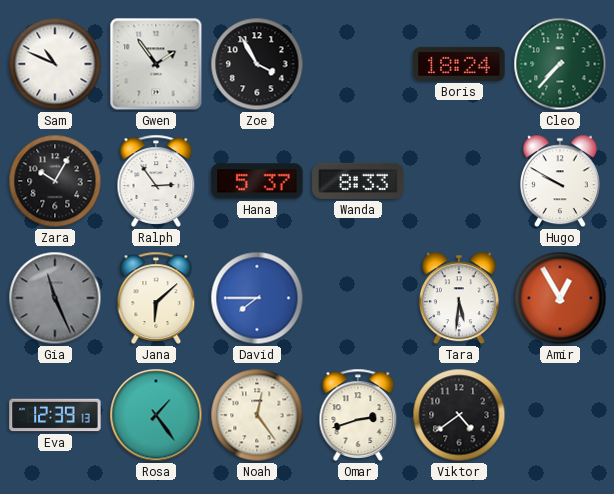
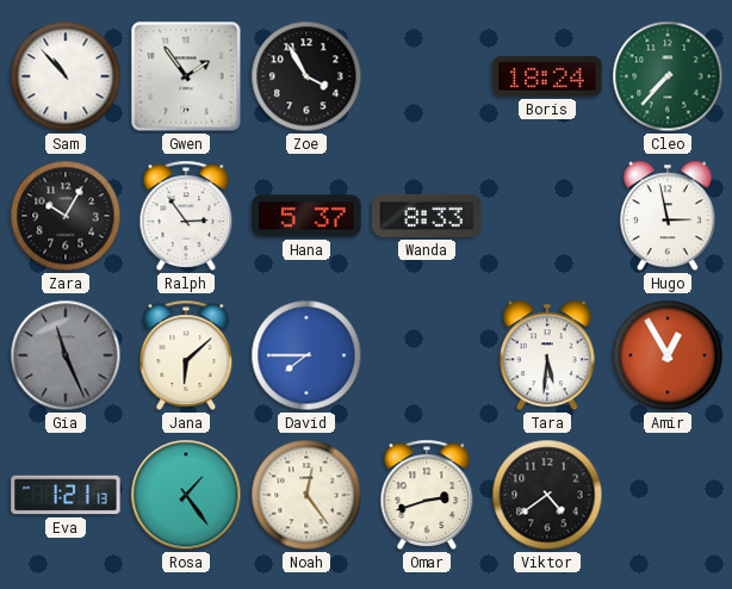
Sam: 10:49 -> 10:53
Hugo: 9:50 -> 2:58
Eva: 12:39 -> 1:21
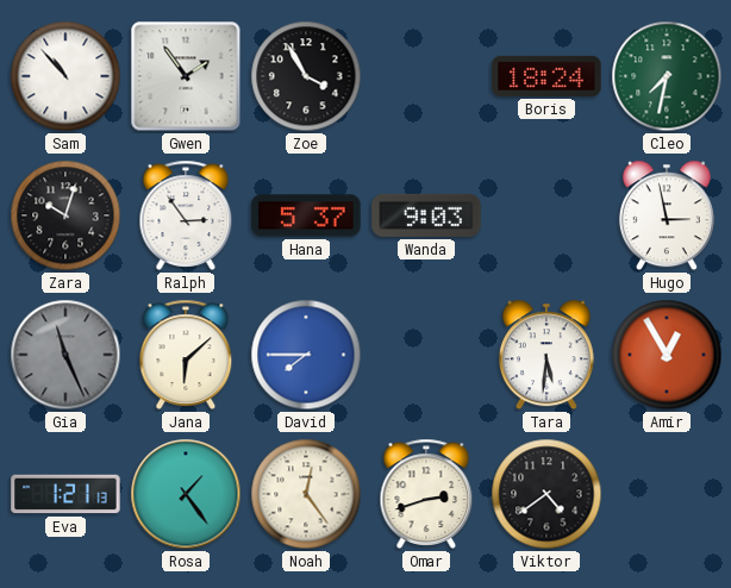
Cleo: 7:37 -> 7:32
Zara: 10:05 -> 10:03
Wanda: 8:33 -> 9:03
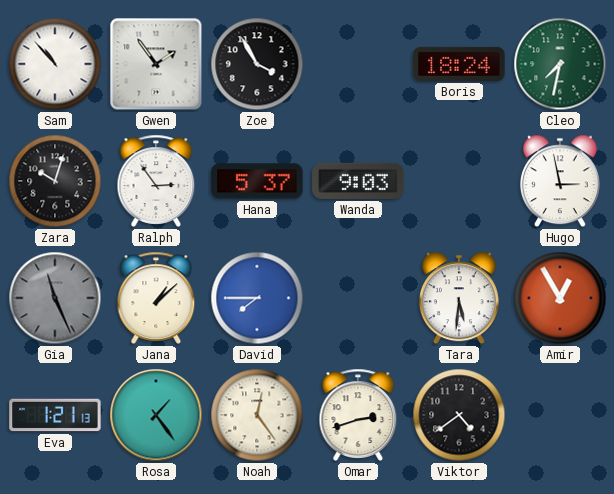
Jana: 6:08 -> 1:08
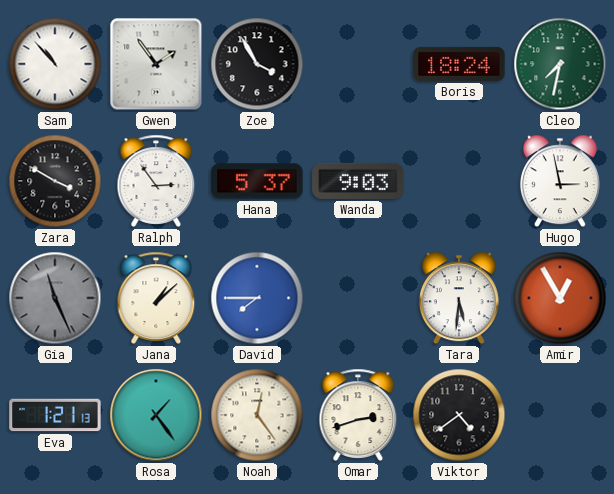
Zara: 10:03 -> 3:50
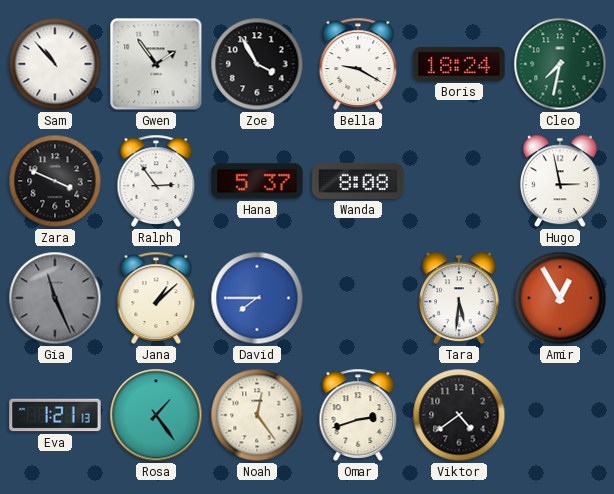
Bella: none -> 9:20
Zara: 3:50 -> 3:49
Wanda: 9:03 -> 8:08
